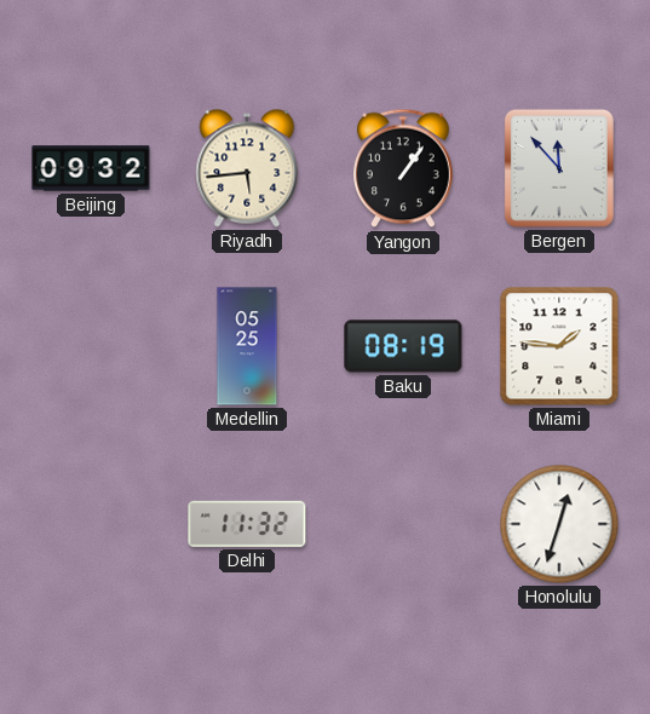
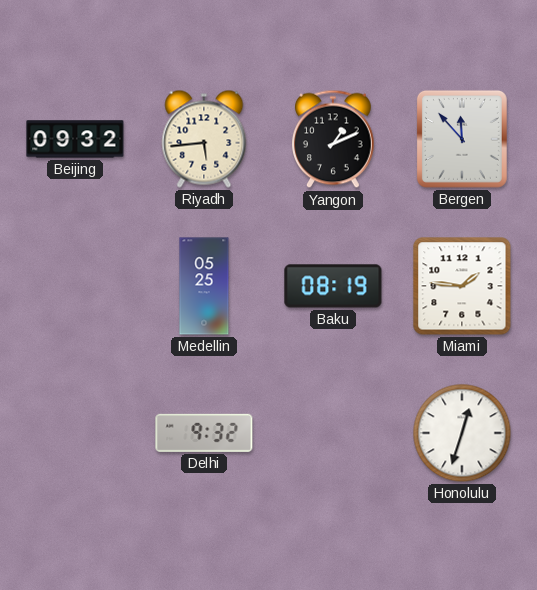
Yangon: 1:06 -> 1:11
Delhi: 11:32 -> 9:32
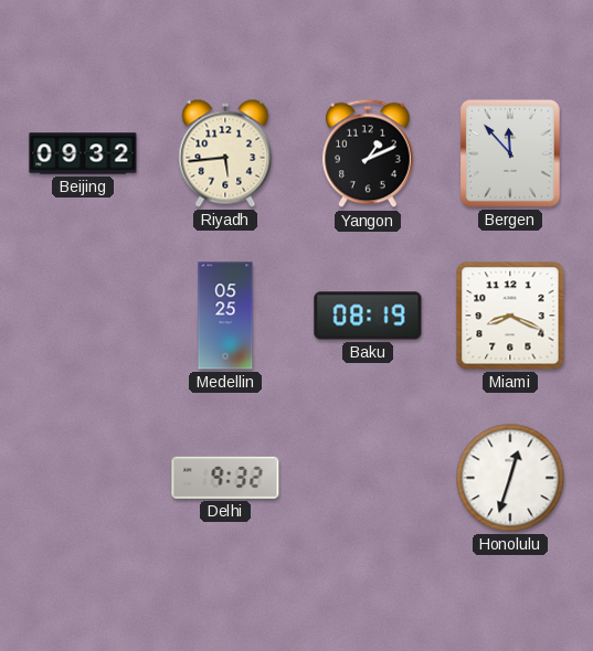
Miami: 1:46 -> 8:19
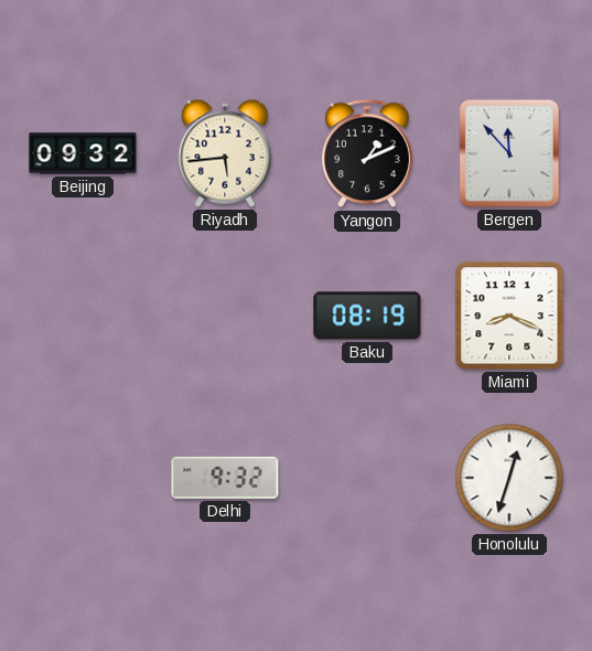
Medellin: 05:25 -> none
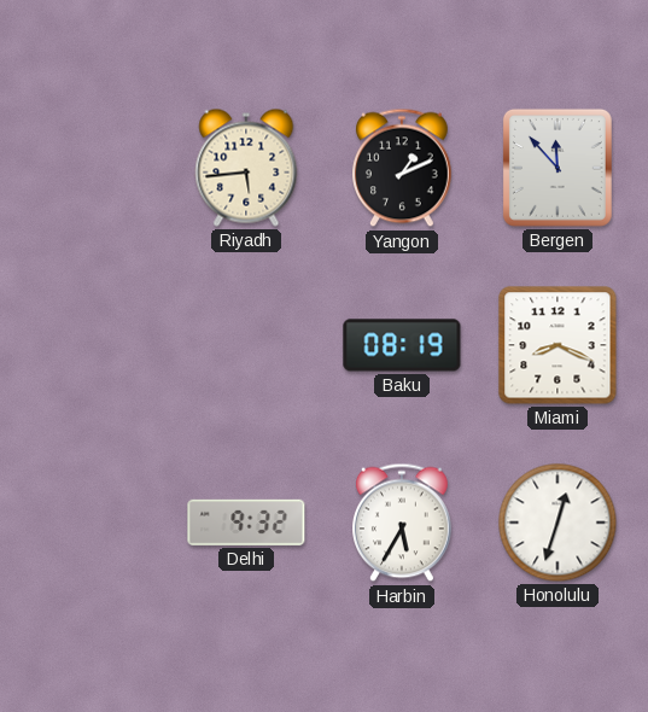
Beijing: 09:32 -> none
Harbin: none -> 5:35
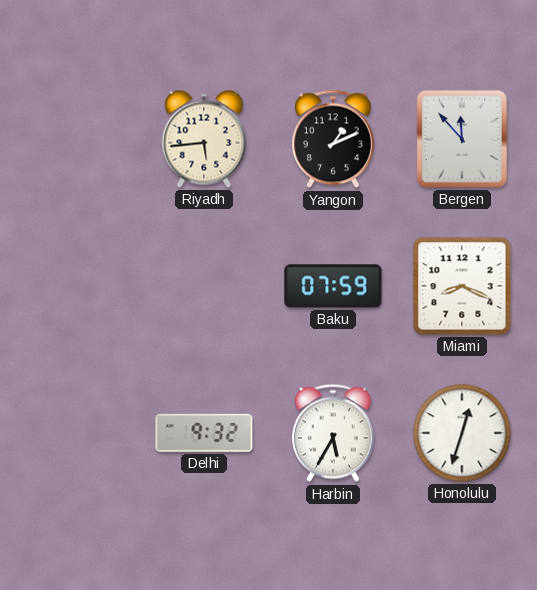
Baku: 08:19 -> 07:59
